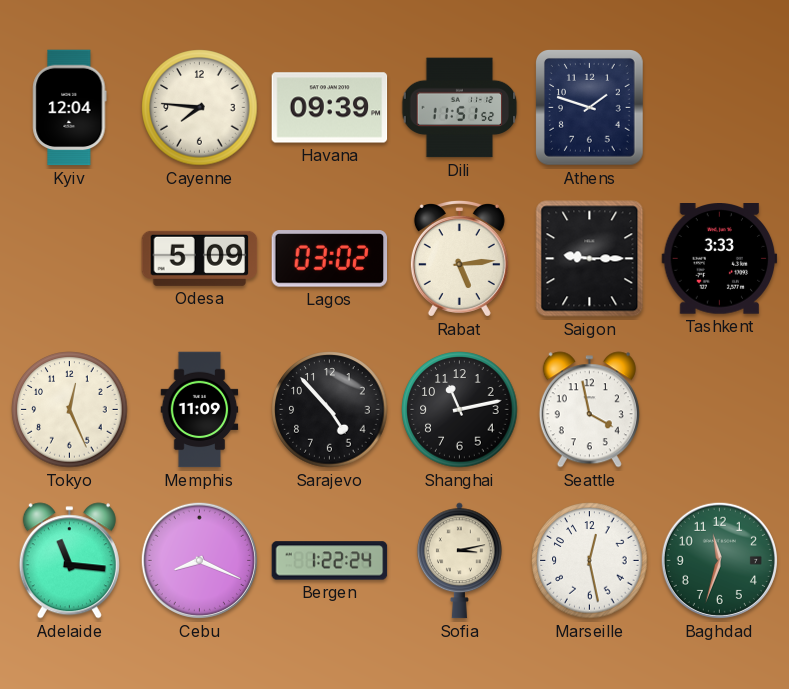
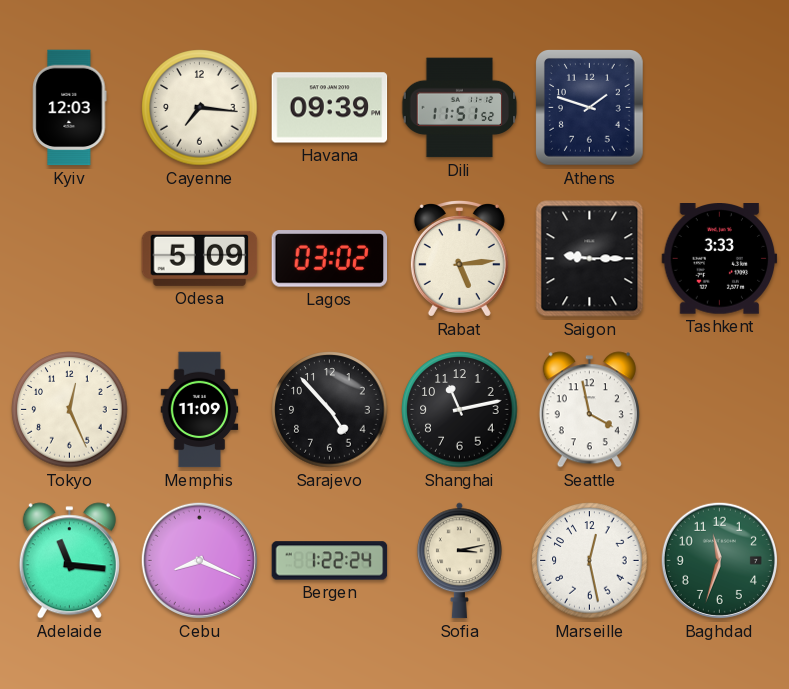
Kyiv: 12:04 -> 12:03
Cayenne: 7:46 -> 7:16
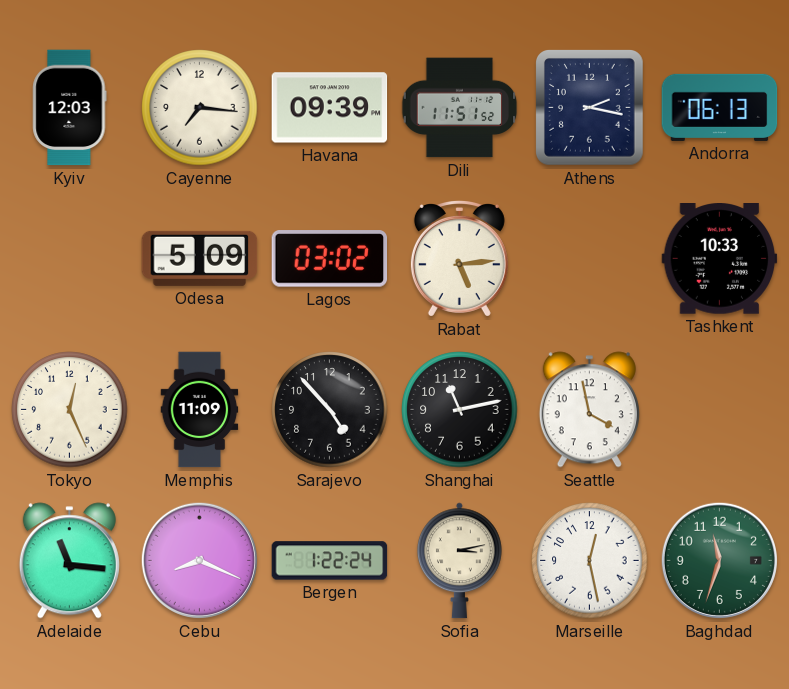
Athens: 1:48 -> 2:17
Andorra: none -> 06:13
Saigon: 9:15 -> none
Tashkent: 3:33 -> 10:33
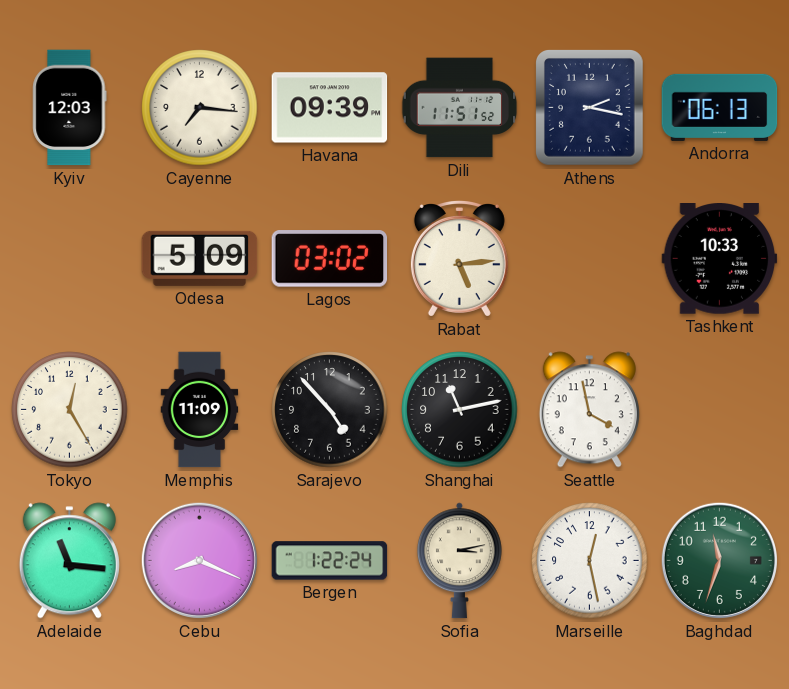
Tokyo: 12:26 -> 12:25
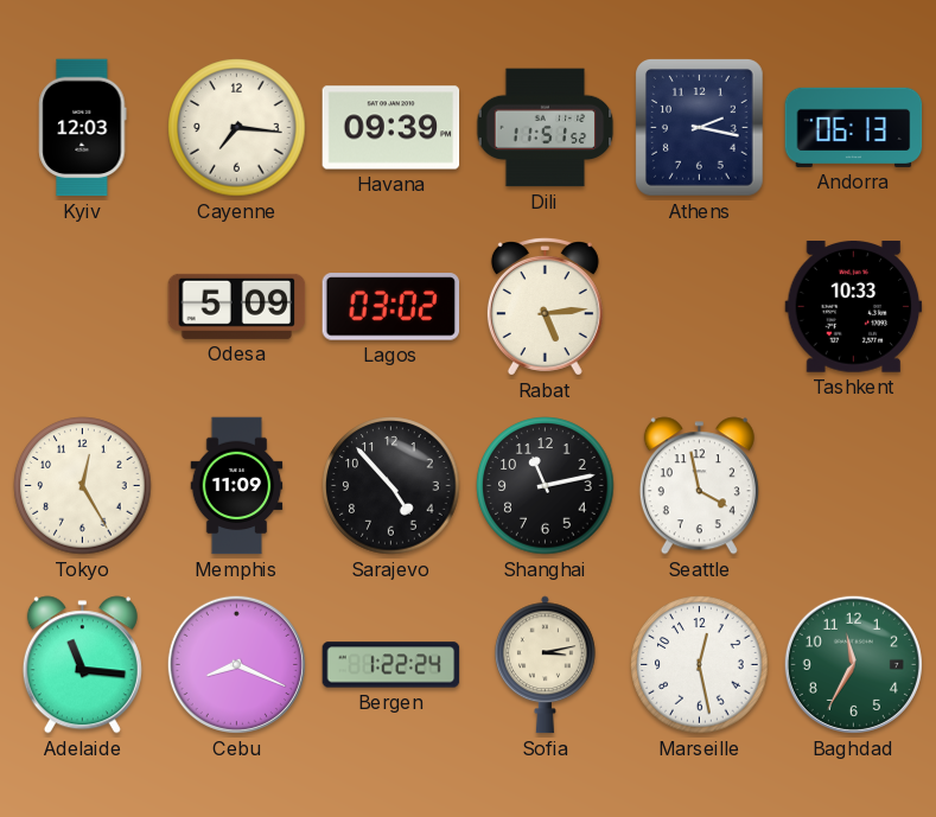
Baghdad: 11:33 -> 11:35
